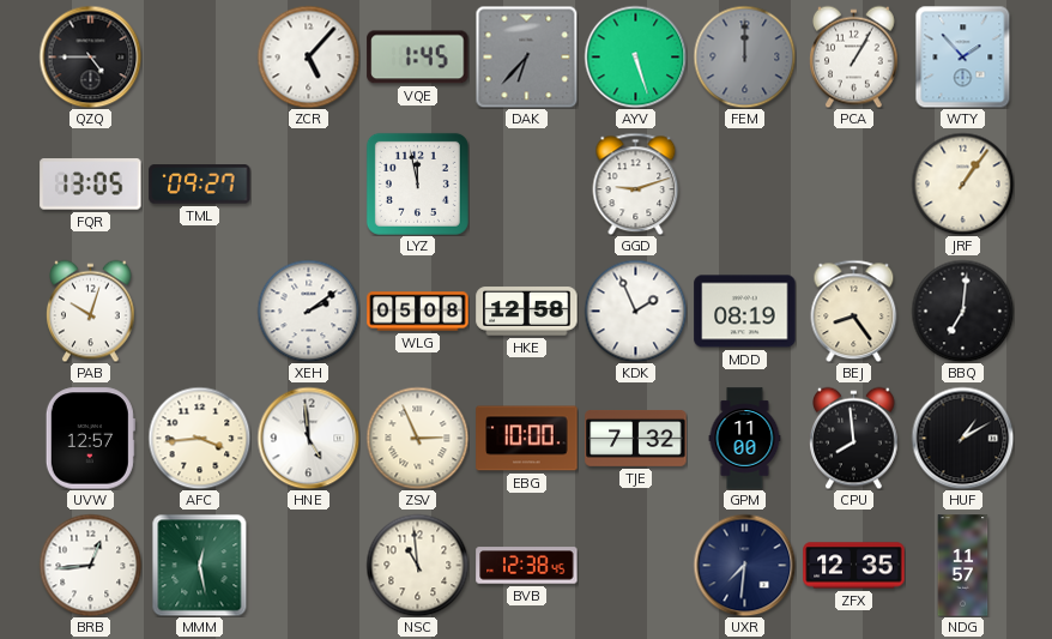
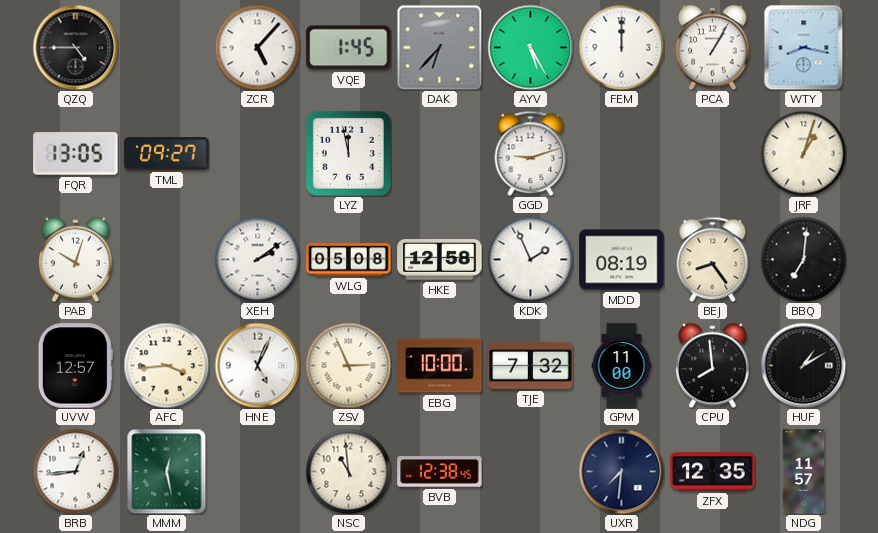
AYV: 5:27 -> 5:25
FEM dial: grey -> white
WTY: 1:53 -> 8:17
JRF: 1:06 -> 1:03
HNE: 4:59 -> 5:04
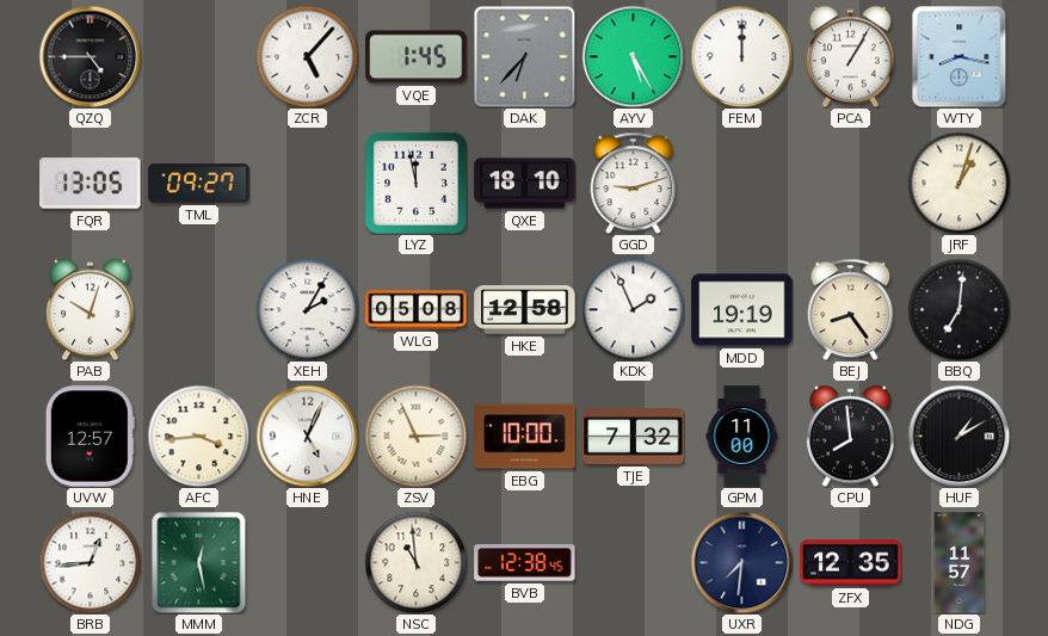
QXE: none -> 18:10
XEH: 2:09 -> 2:05
MDD: 08:19 -> 19:19
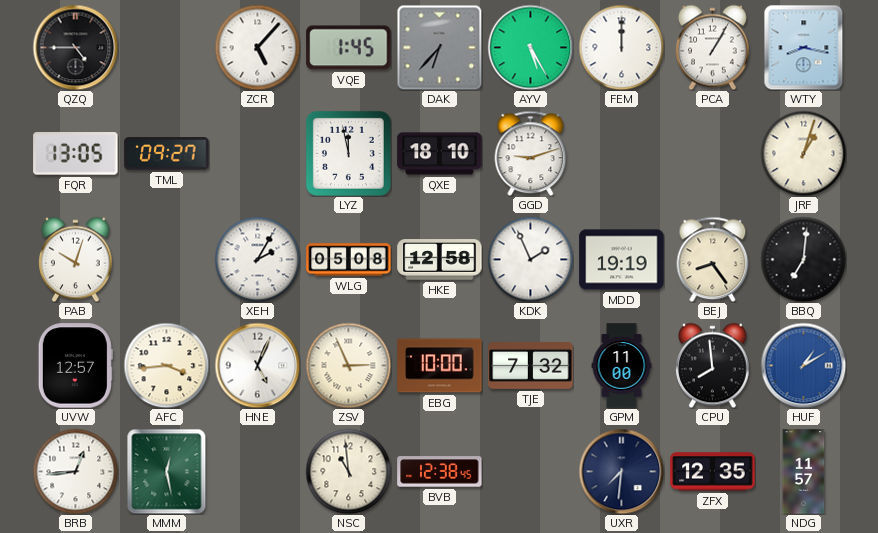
HUF dial: black -> blue
